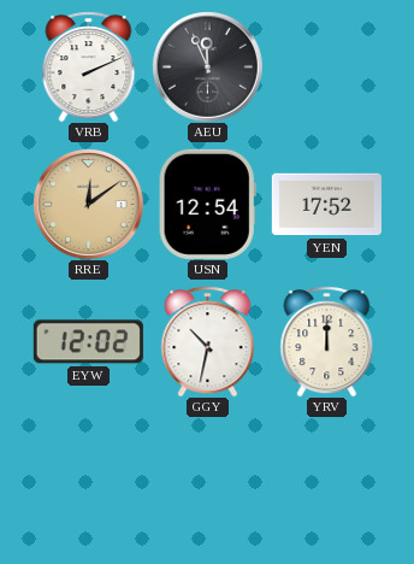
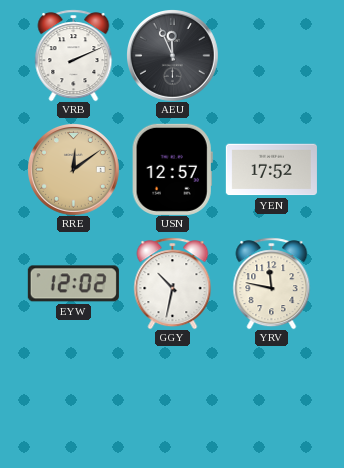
USN: 12:54 -> 12:57
YRV: 12:00 -> 11:47
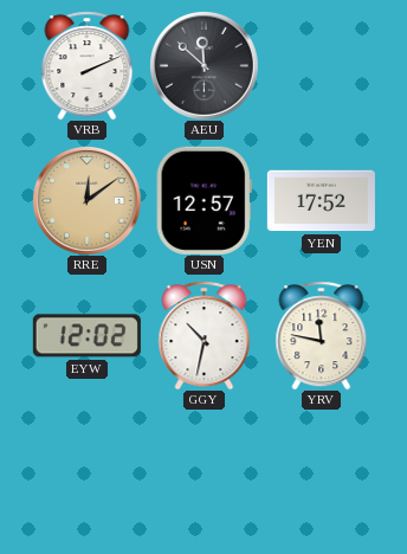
AEU: 11:56 -> 11:52
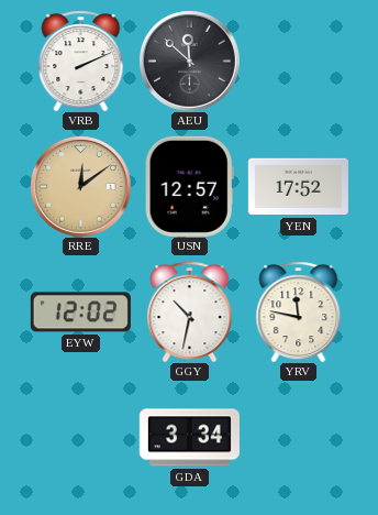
GDA: none -> 3:34
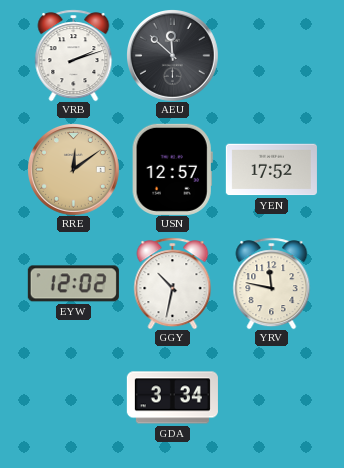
VRB: 2:11 -> 2:12
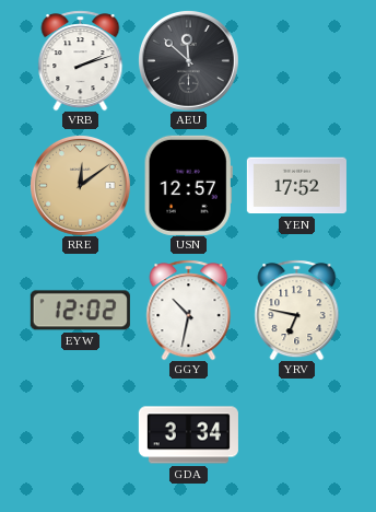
YRV: 11:47 -> 6:47
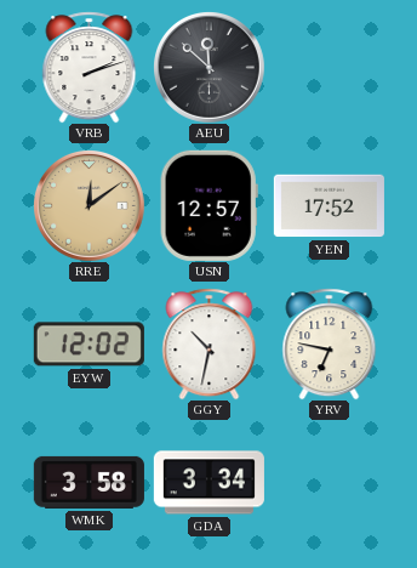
WMK: none -> 3:58
